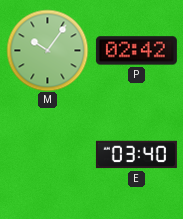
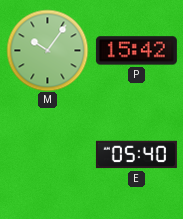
P: 02:42 -> 15:42
E: 03:40 -> 05:40
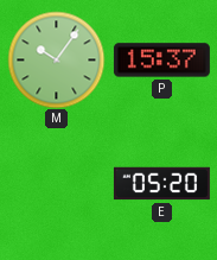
P: 15:42 -> 15:37
E: 05:40 -> 05:20
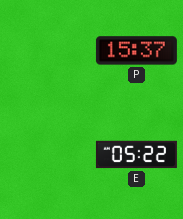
M: 10:06 -> none
E: 05:20 -> 05:22
